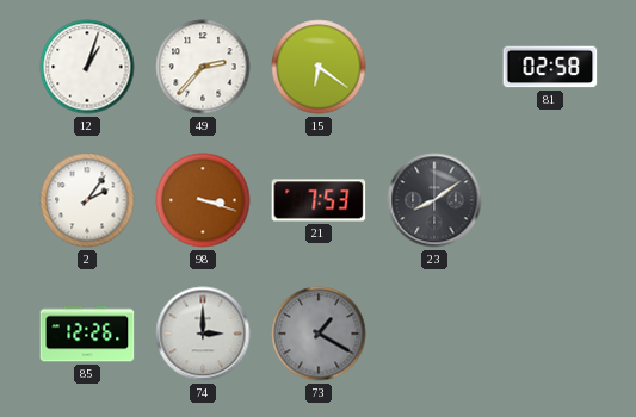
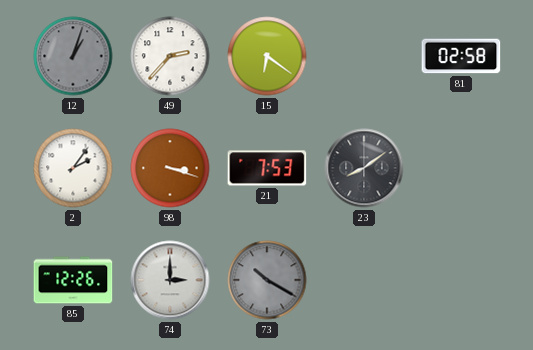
12 dial: white -> grey
73: 1:20 -> 10:20
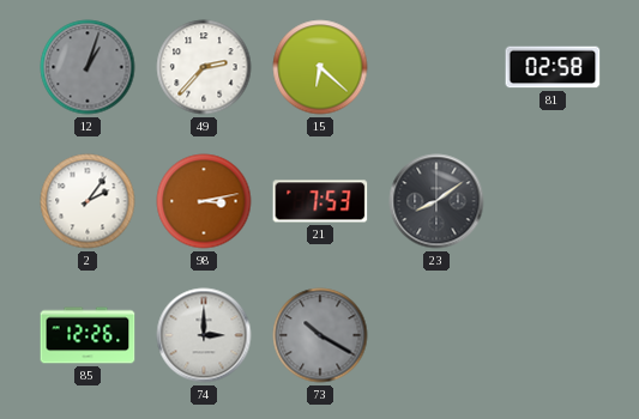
15: 6:21 -> 6:22
98: 3:18 -> 3:13
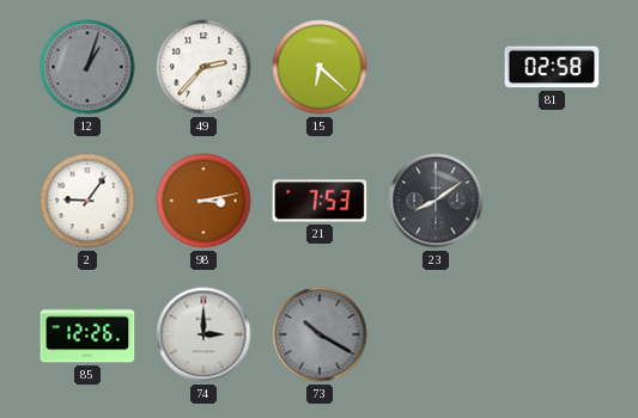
2: 2:06 -> 9:06
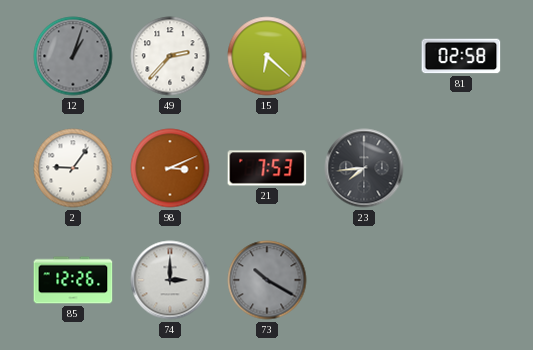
98: 3:13 -> 3:11
23: 8:09 -> 7:44
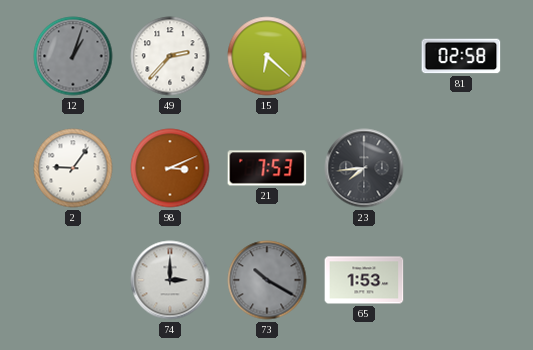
85: 12:26 -> none
65: none -> 1:53
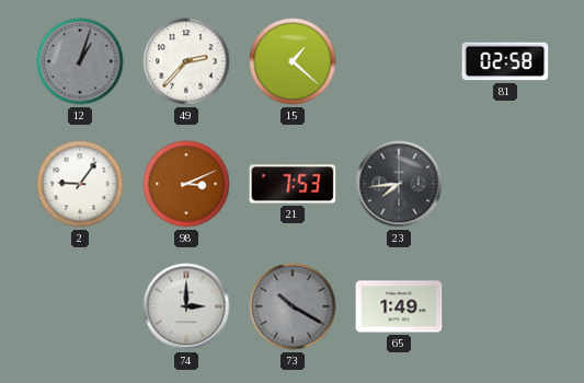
15: 6:22 -> 1:22
65: 1:53 -> 1:49
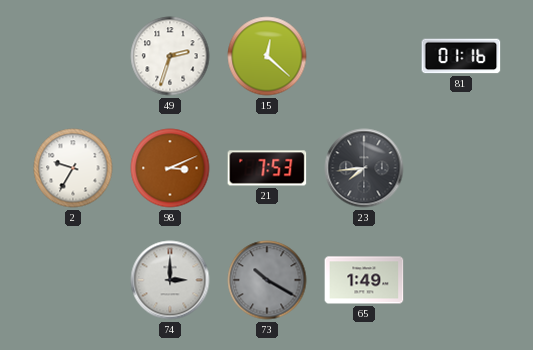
12: 1:03 -> none
49: 2:37 -> 2:33
15: 1:22 -> 12:22
81: 02:58 -> 01:16
2: 9:06 -> 9:35
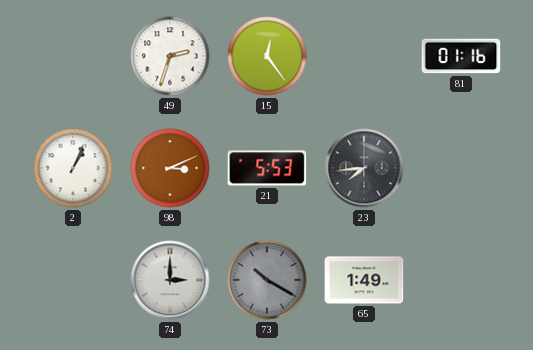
15: 12:22 -> 12:24
2: 9:35 -> 1:04
21: 7:53 -> 5:53
